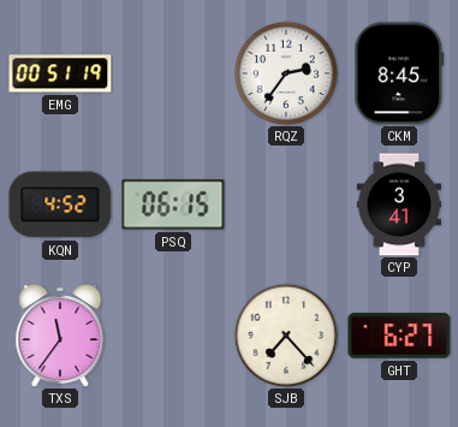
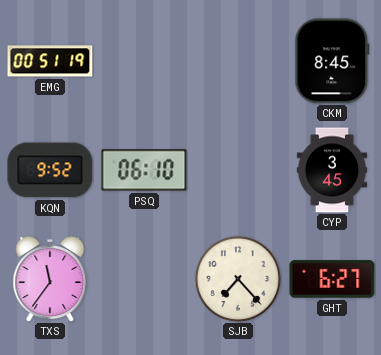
RQZ: 2:36 -> none
KQN: 4:52 -> 9:52
PSQ: 06:15 -> 06:10
CYP: 3:41 -> 3:45
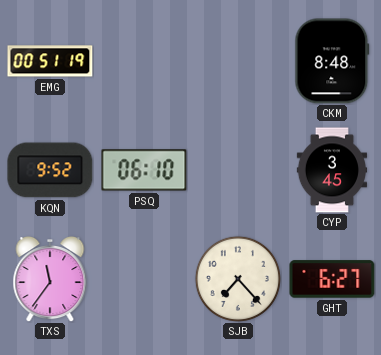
CKM: 8:45 -> 8:48
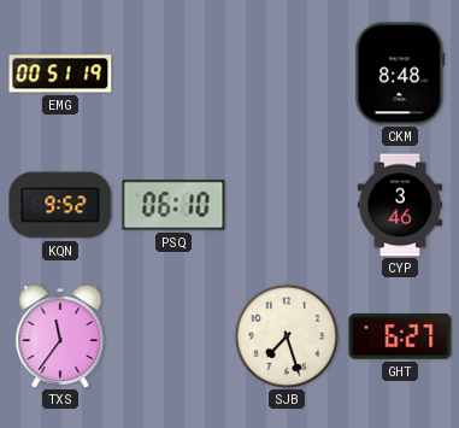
CYP: 3:45 -> 3:46
SJB: 7:23 -> 7:27
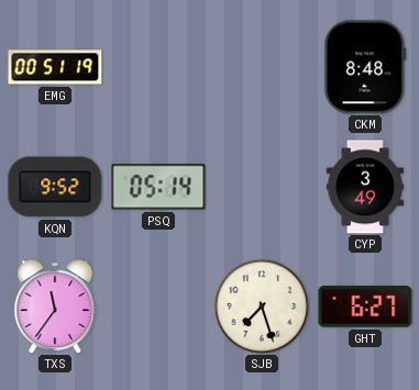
PSQ: 06:10 -> 05:14
CYP: 3:46 -> 3:49
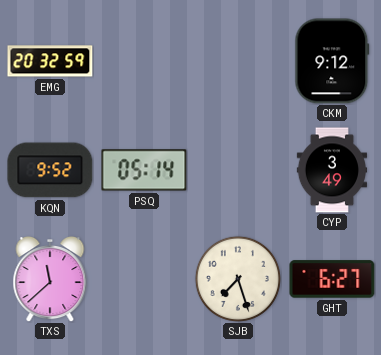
EMG: 00:51 -> 20:32
CKM: 8:48 -> 9:12
TXS: 11:36 -> 11:38
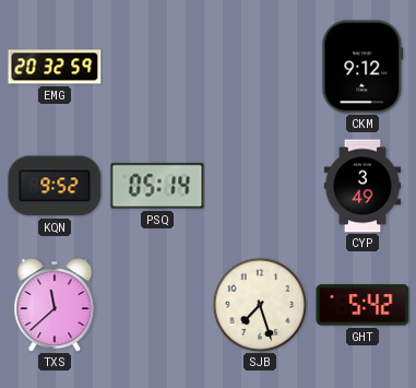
GHT: 6:27 -> 5:42
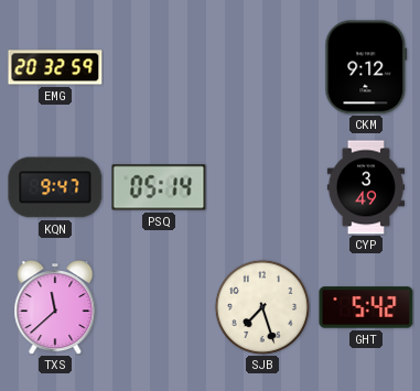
KQN: 9:52 -> 9:47
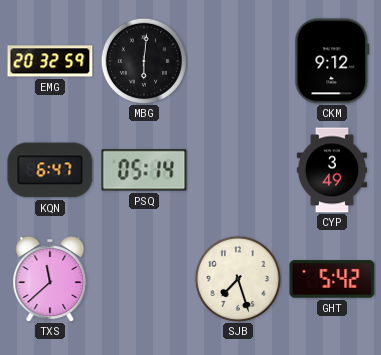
MBG: none -> 6:01
KQN: 9:47 -> 6:47
